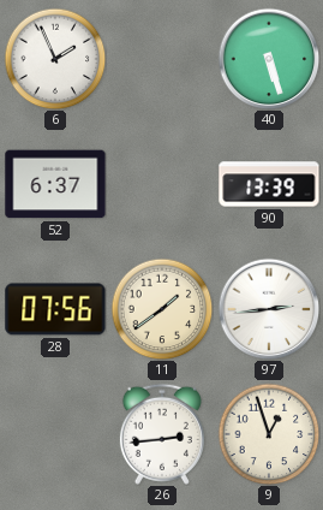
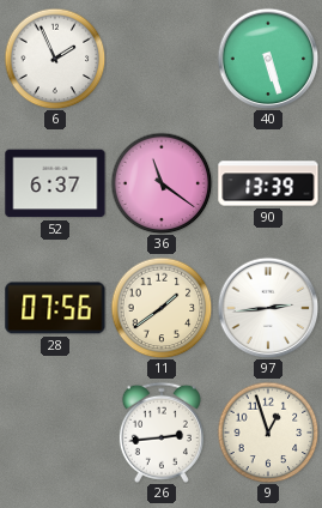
36: none -> 11:21
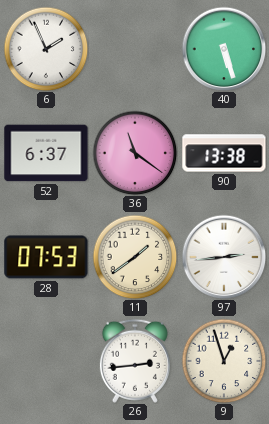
90: 13:39 -> 13:38
28: 07:56 -> 07:53
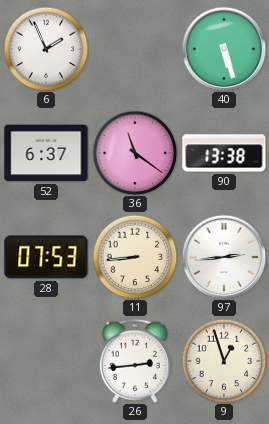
11: 1:39 -> 8:44
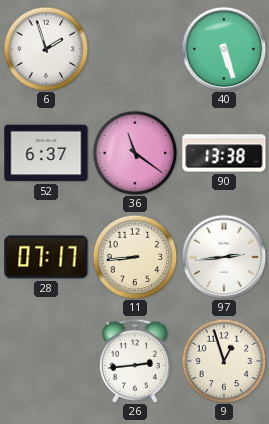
6: 1:56 -> 1:57
28: 07:53 -> 07:17
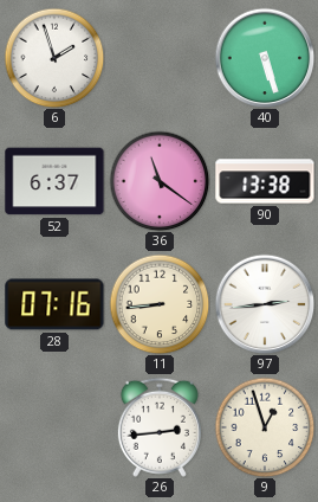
28: 07:17 -> 07:16
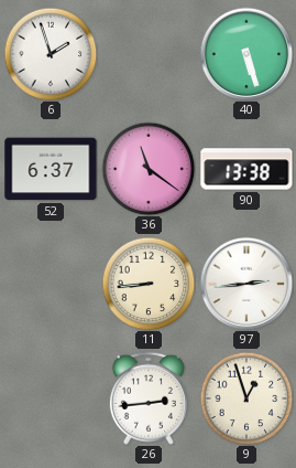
28: 07:16 -> none
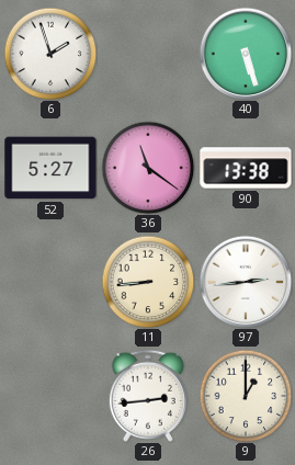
52: 6:37 -> 5:27
9: 12:57 -> 1:00
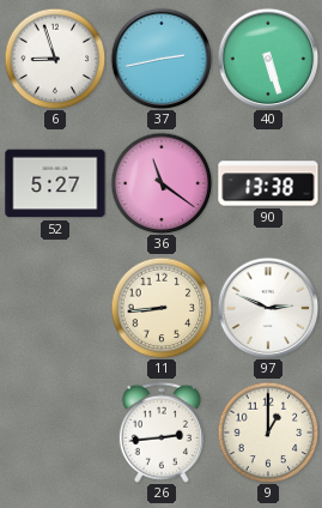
6: 1:57 -> 8:57
37: none -> 2:43
97: 2:44 -> 2:49
